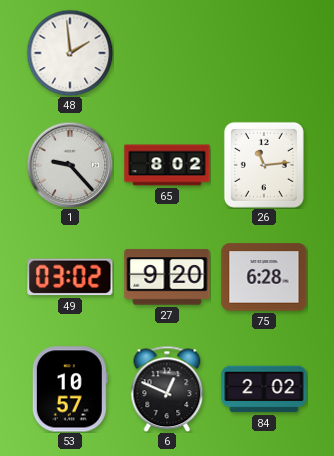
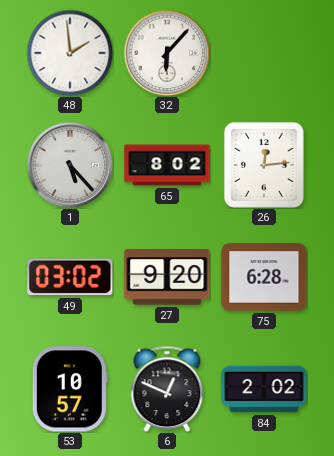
32: none -> 6:07
1: 9:23 -> 5:23
26: 11:14 -> 12:14
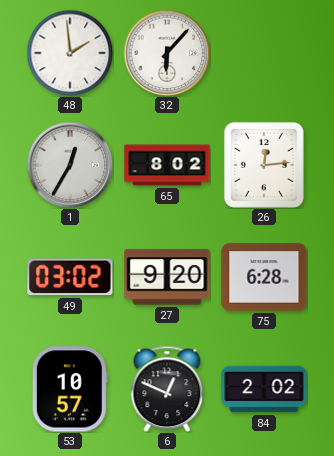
1: 5:23 -> 12:35
